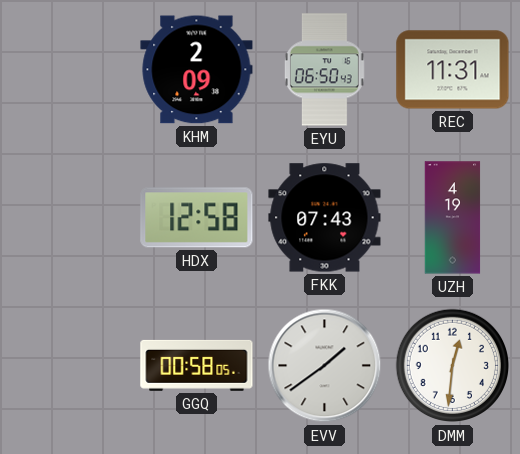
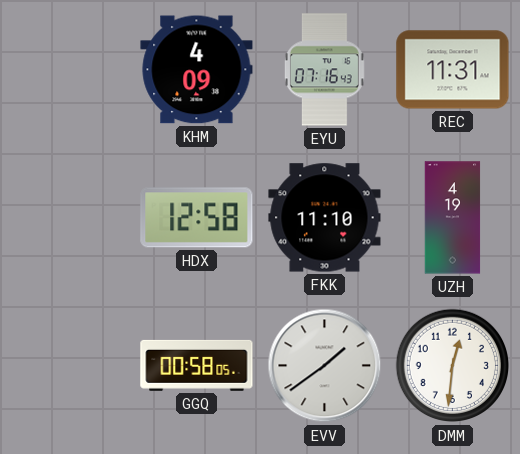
KHM: 2:09 -> 4:09
EYU: 06:50 -> 07:16
FKK: 07:43 -> 11:10
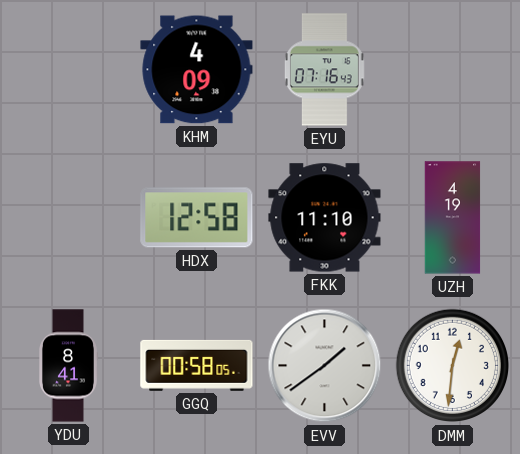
REC: 11:31 -> none
YDU: none -> 8:41
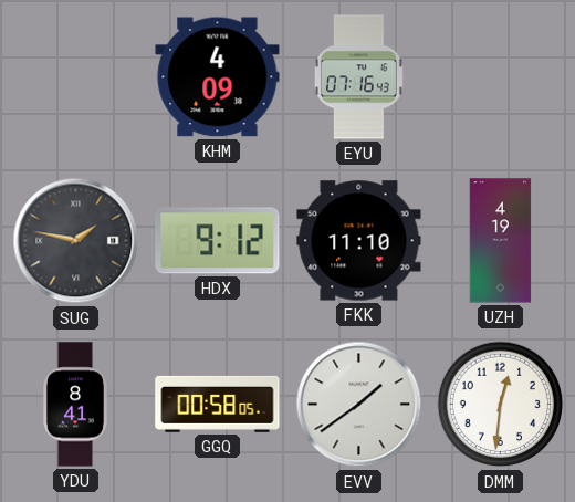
SUG: none -> 1:47
HDX: 12:58 -> 9:12
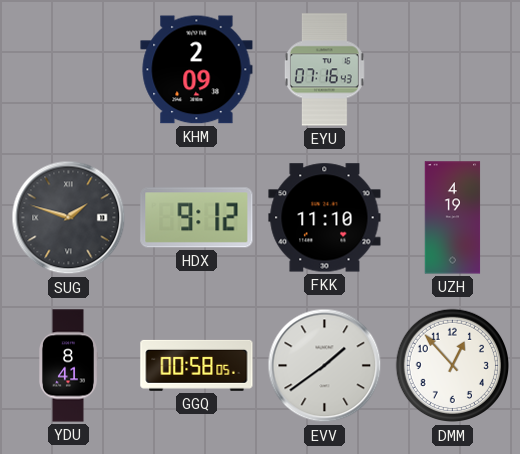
KHM: 4:09 -> 2:09
SUG: 1:47 -> 1:48
DMM: 12:31 -> 12:53
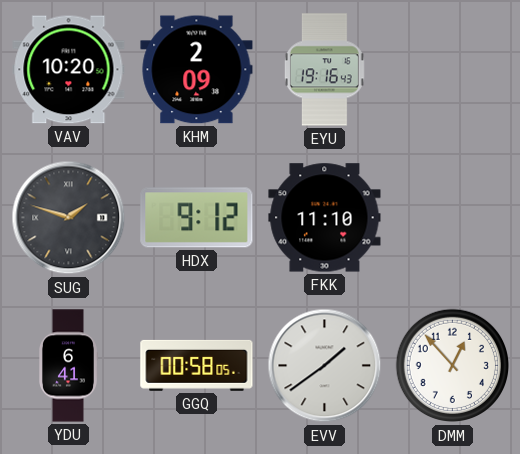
VAV: none -> 10:20
EYU: 07:16 -> 19:16
UZH: 4:19 -> none
YDU: 8:41 -> 6:41
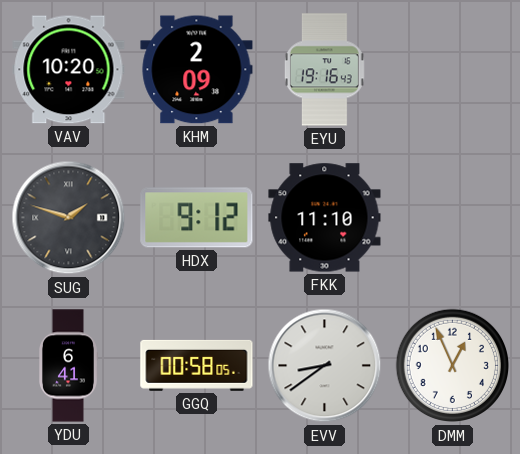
EVV: 1:39 -> 8:39
DMM: 12:53 -> 12:56
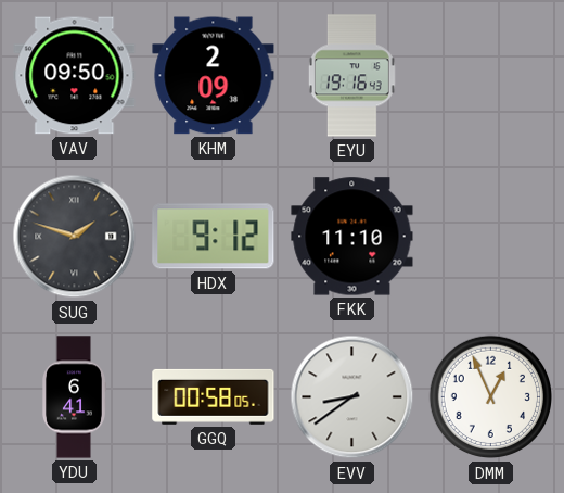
VAV: 10:20 -> 09:50
